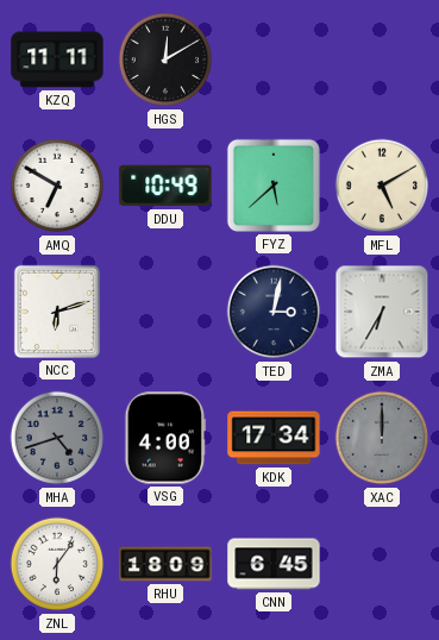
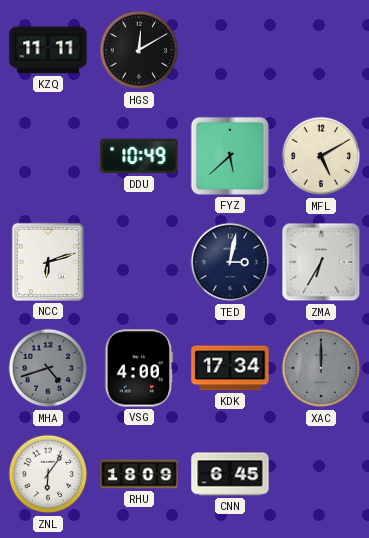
AMQ: 6:50 -> none
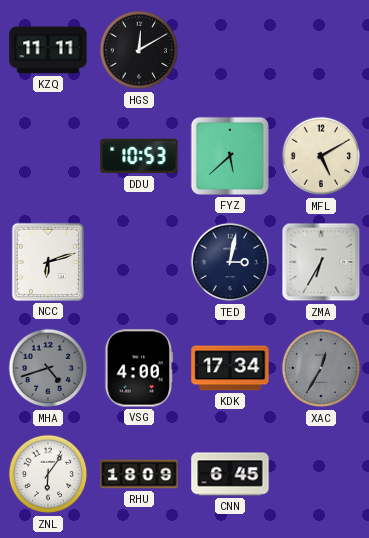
DDU: 10:49 -> 10:53
XAC: 12:00 -> 12:35
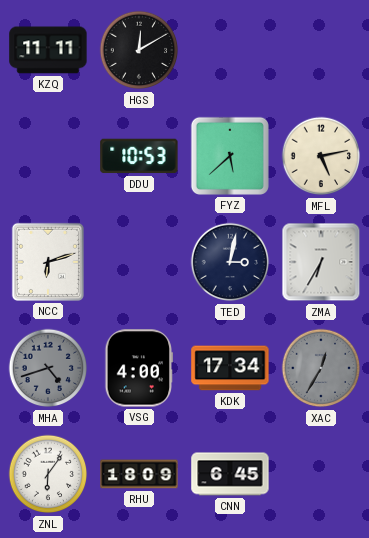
MFL: 5:10 -> 5:13
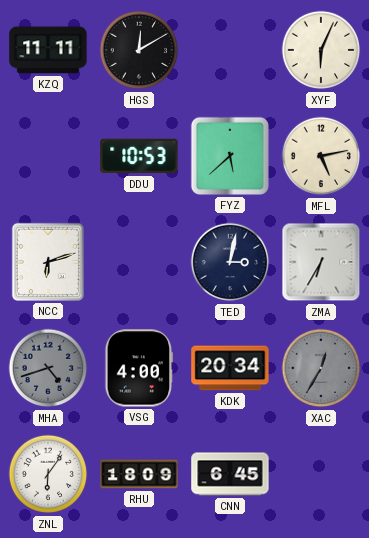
XYF: none -> 6:04
KDK: 17:34 -> 20:34
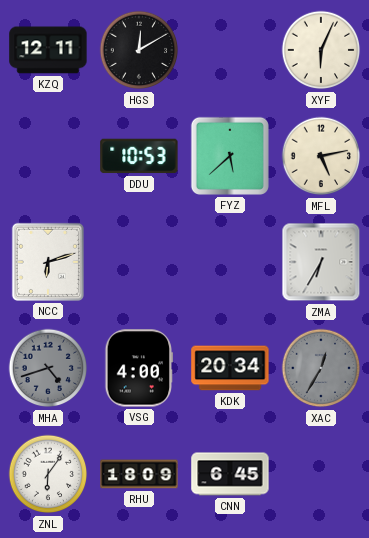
KZQ: 11:11 -> 12:11
TED: 3:02 -> none
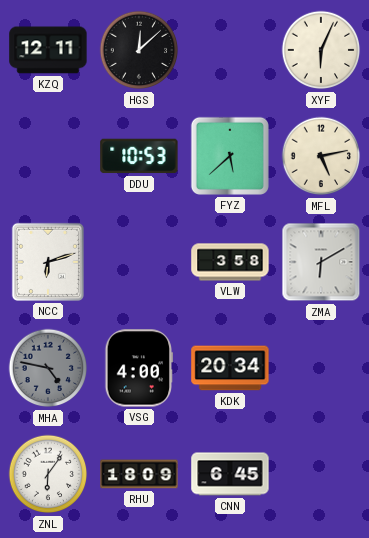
HGS: 12:10 -> 12:08
VLW: none -> 3:58
ZMA: 6:35 -> 6:10
MHA: 4:42 -> 4:47
XAC: 12:35 -> none
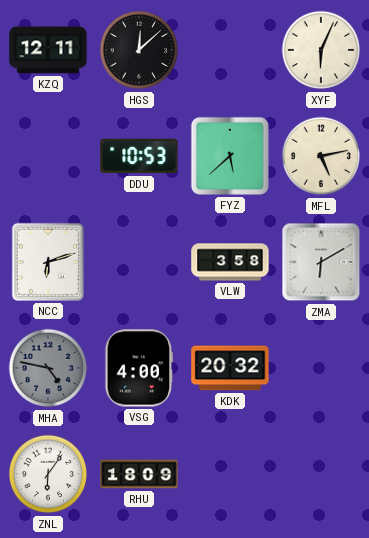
KDK: 20:34 -> 20:32
CNN: 6:45 -> none
